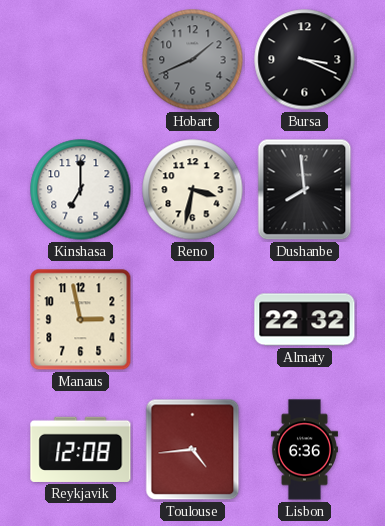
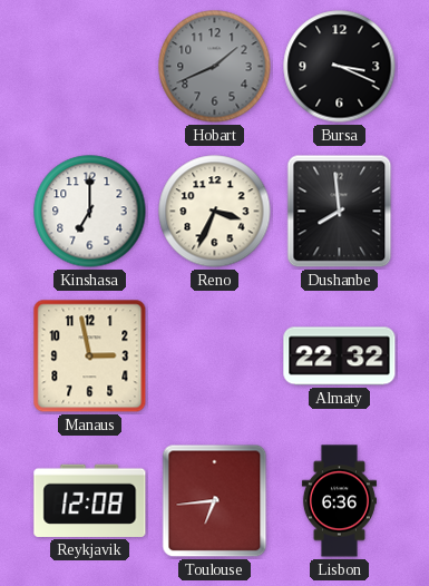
Reno: 3:32 -> 3:34
Toulouse: 4:44 -> 6:44
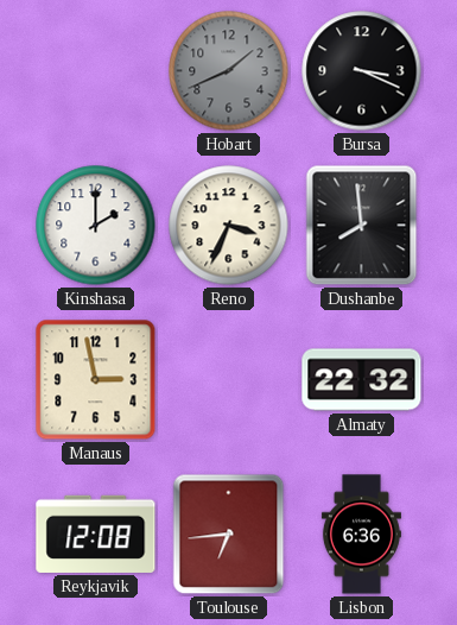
Kinshasa: 7:00 -> 2:00
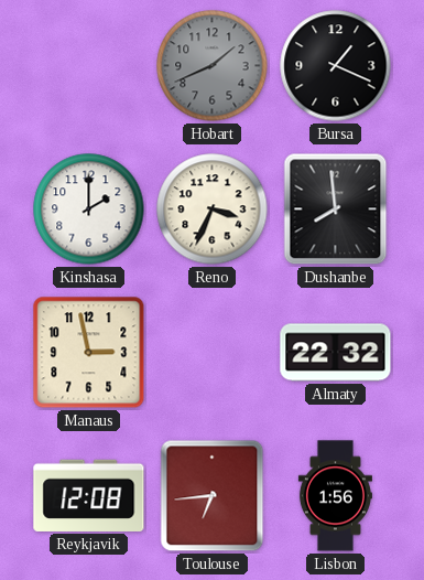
Bursa: 3:19 -> 1:19
Lisbon: 6:36 -> 1:56
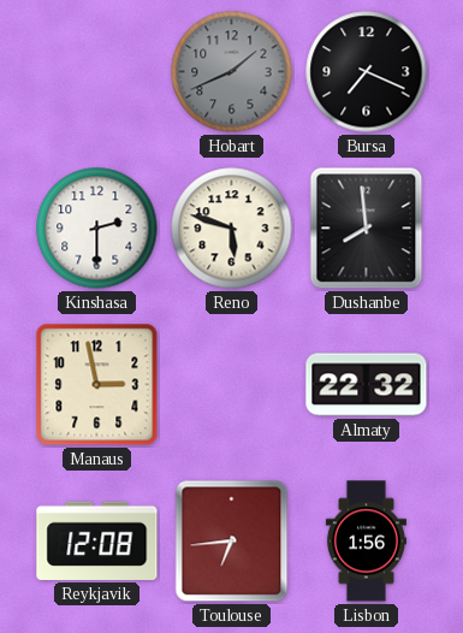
Bursa: 1:19 -> 7:19
Kinshasa: 2:00 -> 2:30
Reno: 3:34 -> 5:48
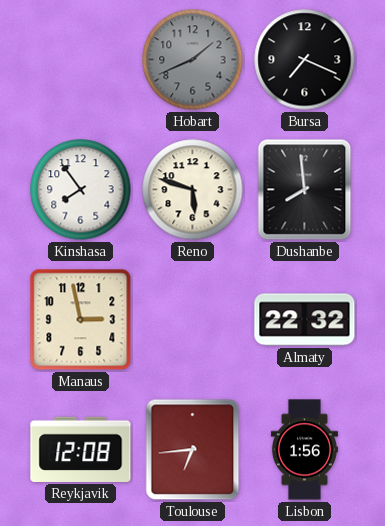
Kinshasa: 2:30 -> 7:54
